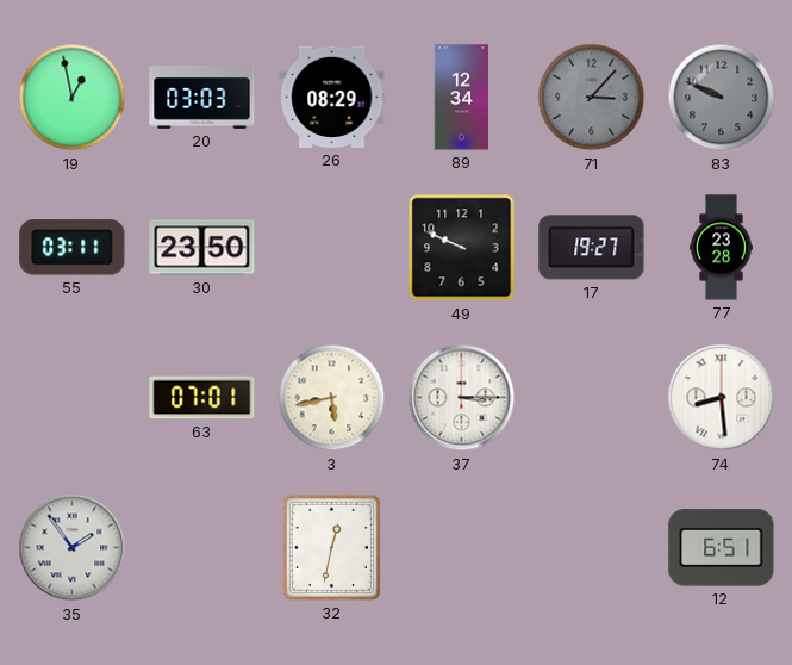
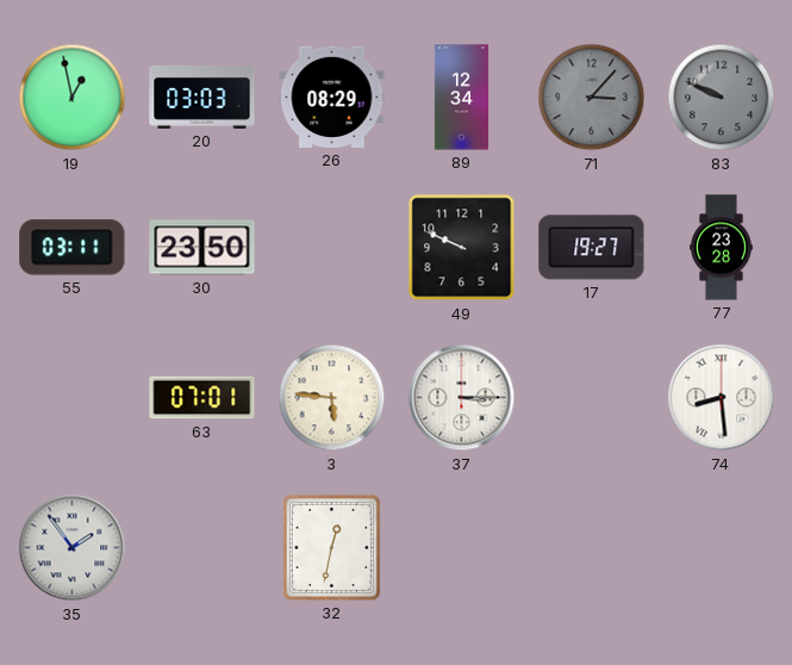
3: 5:43 -> 5:46
12: 6:51 -> none
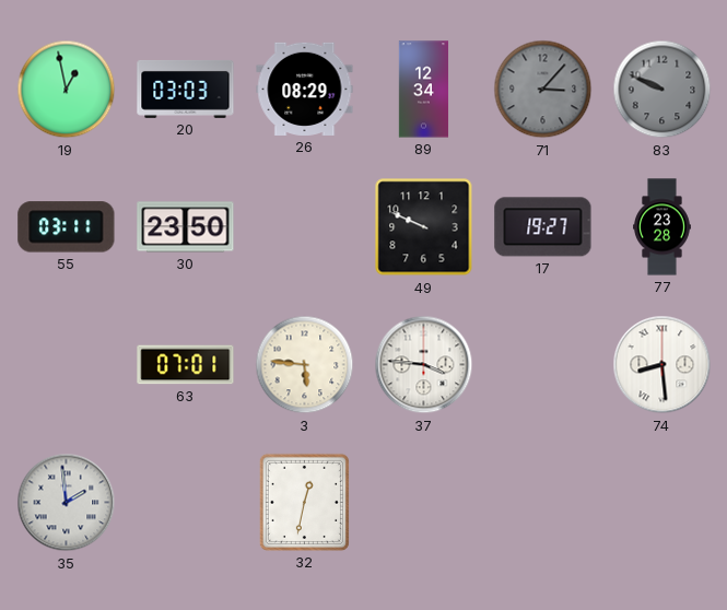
37: 3:15 -> 3:46
35: 1:54 -> 1:59
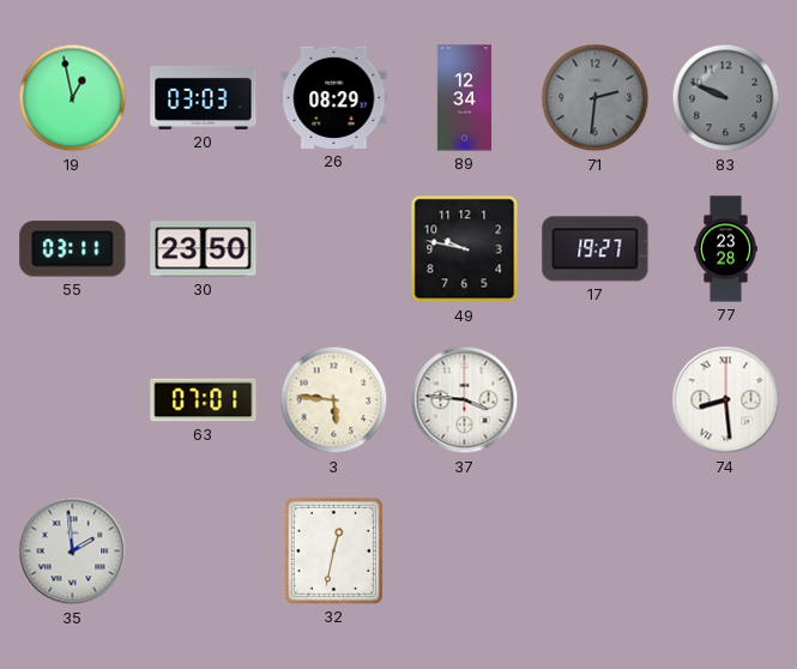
71: 3:07 -> 2:31
49: 9:49 -> 9:47
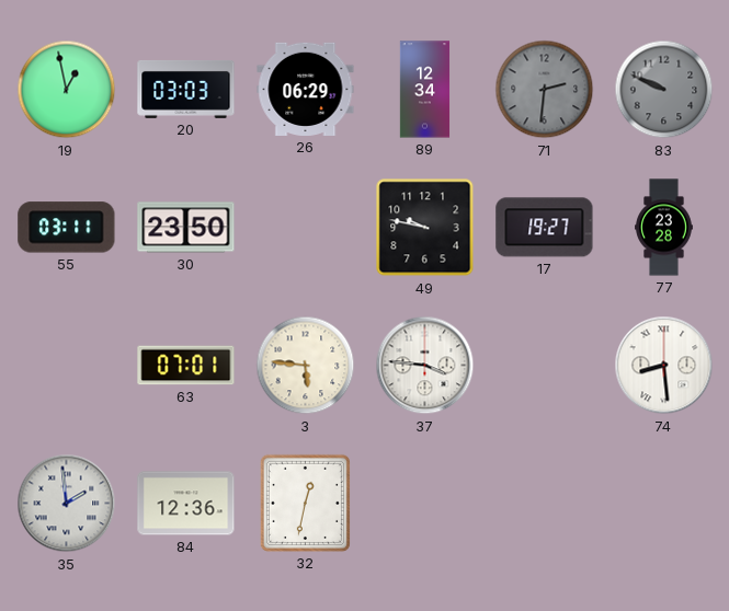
26: 08:29 -> 06:29
84: none -> 12:36
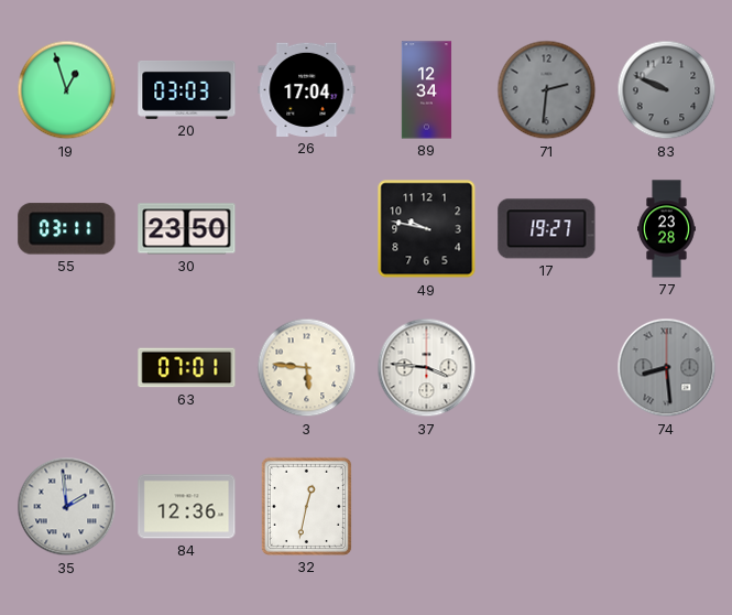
19: 12:58 -> 12:57
26: 06:29 -> 17:04
74 dial: white -> grey
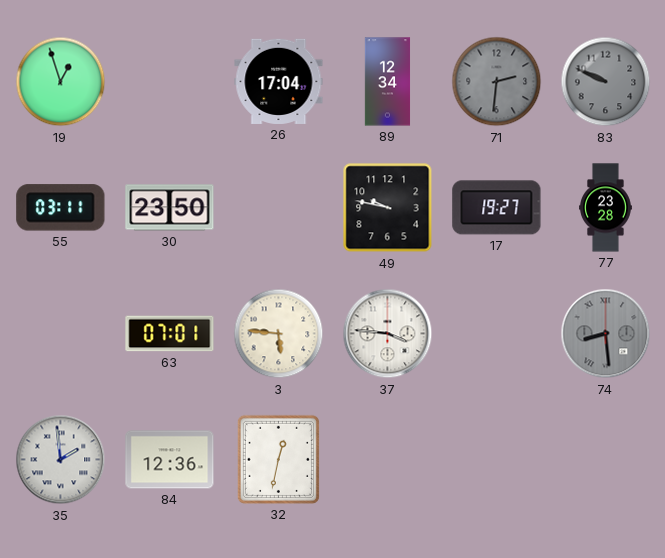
20: 03:03 -> none
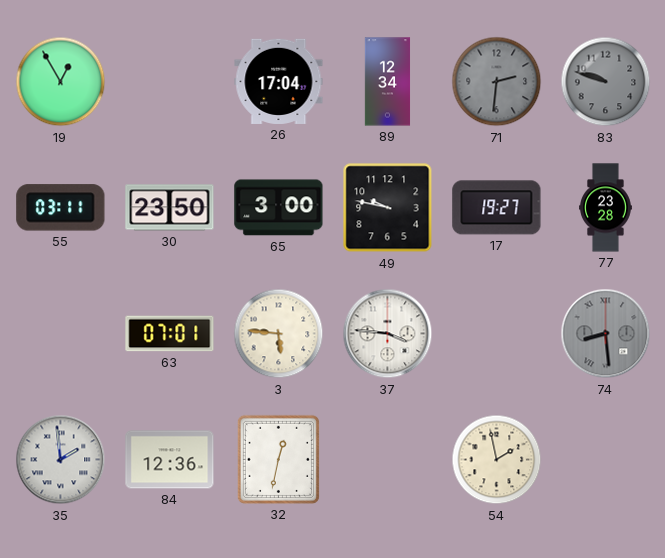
19: 12:57 -> 12:55
83: 9:49 -> 9:48
65: none -> 3:00
54: none -> 1:58
